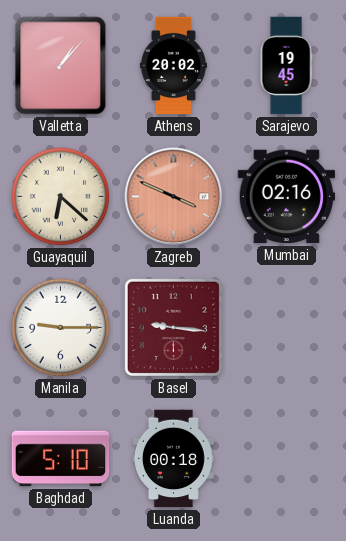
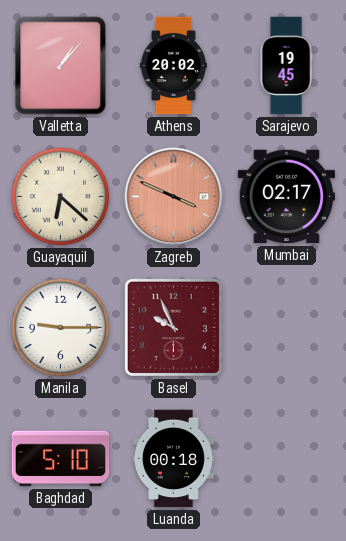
Mumbai: 02:16 -> 02:17
Basel: 9:16 -> 9:56
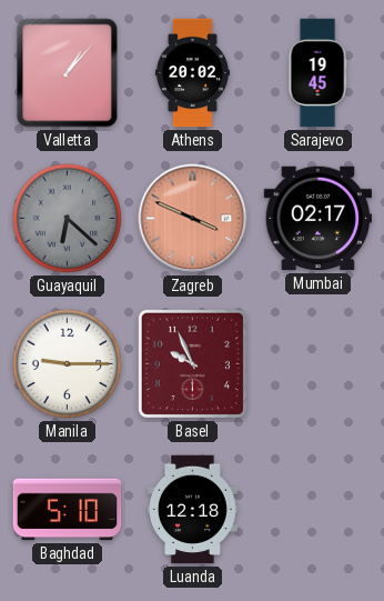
Guayaquil dial: cream -> grey
Luanda: 00:18 -> 12:18
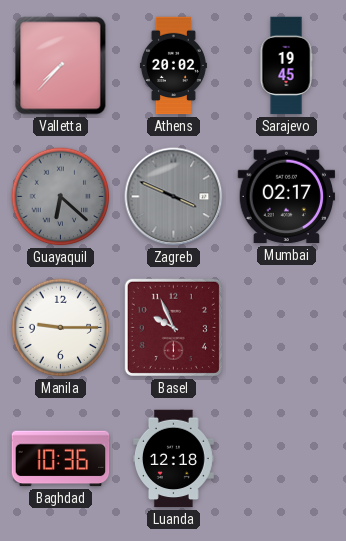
Valletta: 1:07 -> 7:37
Zagreb dial: salmon -> grey
Baghdad: 5:10 -> 10:36
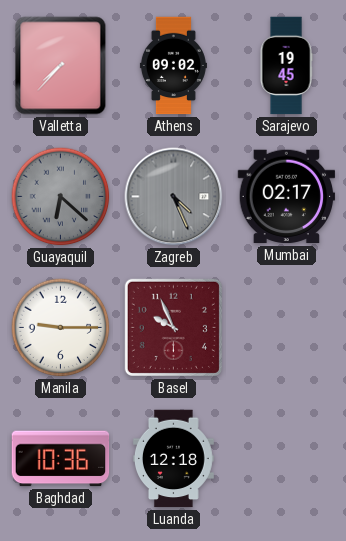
Athens: 20:02 -> 09:02
Zagreb: 3:49 -> 4:26
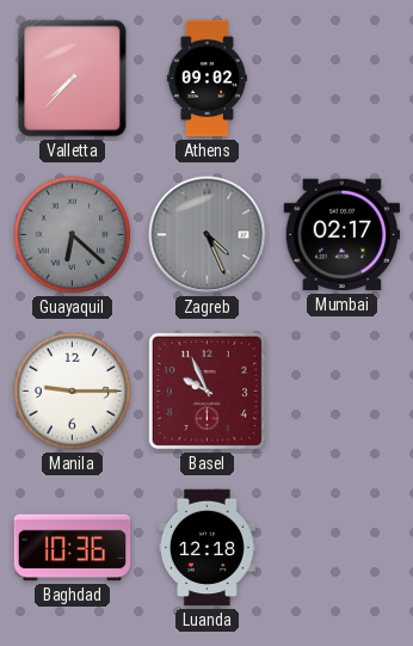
Sarajevo: 19:45 -> none
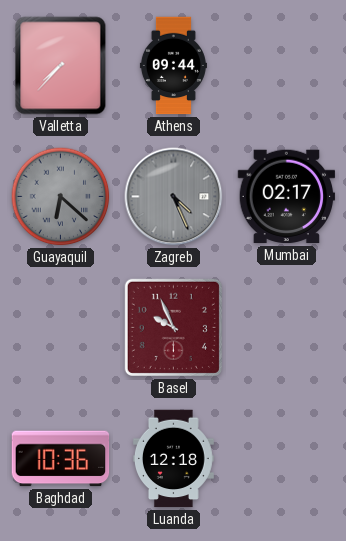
Athens: 09:02 -> 09:44
Manila: 9:15 -> none
